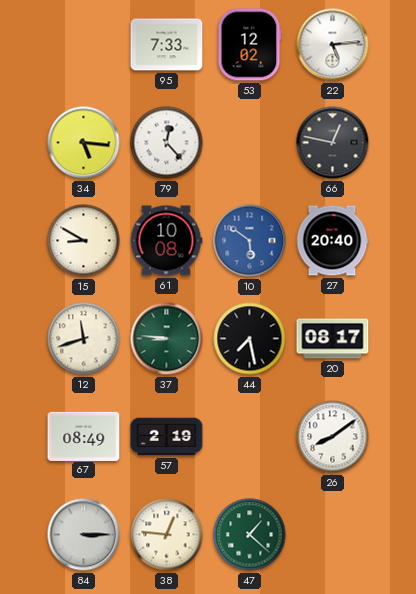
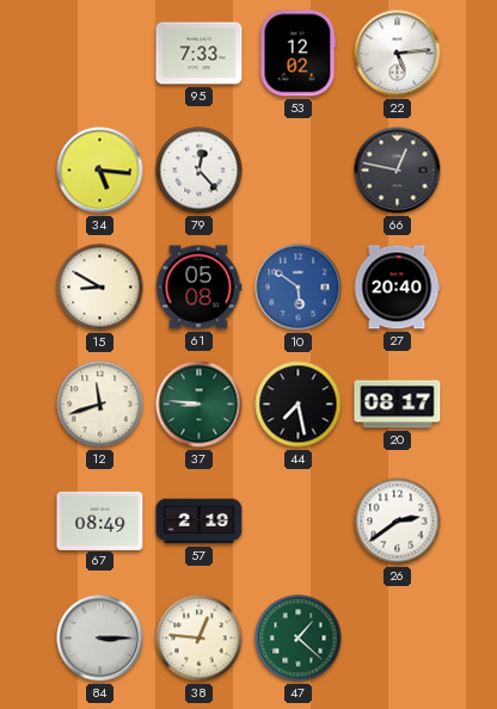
61: 10:08 -> 05:08
26: 8:09 -> 2:39
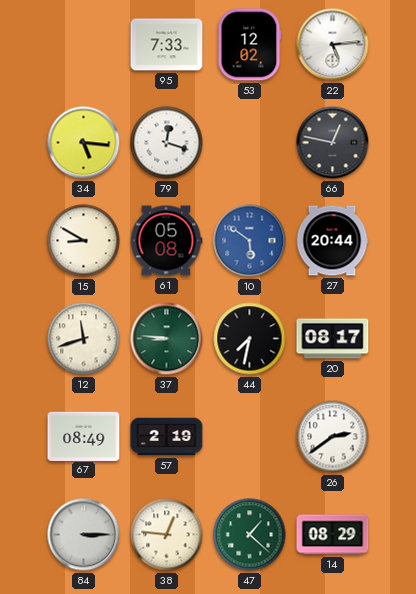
79: 12:23 -> 12:18
27: 20:40 -> 20:44
44: 7:28 -> 7:32
14: none -> 08:29
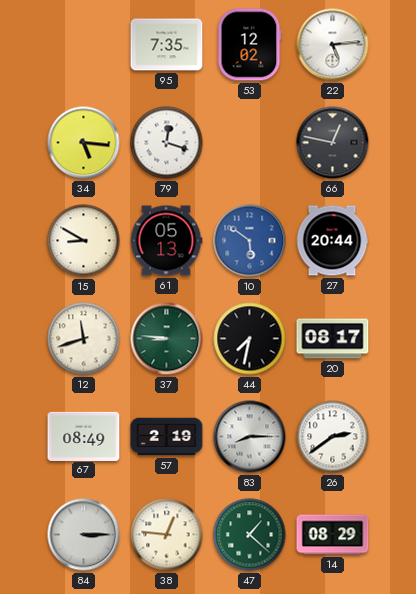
95: 7:33 -> 7:35
61: 05:08 -> 05:13
83: none -> 8:15
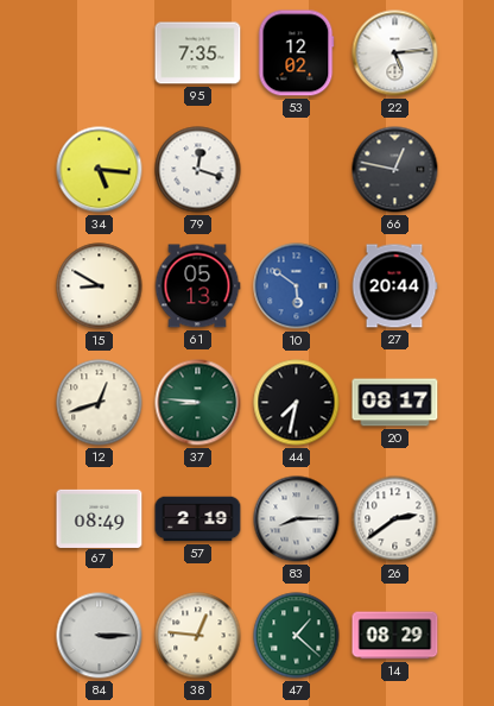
12: 11:42 -> 12:42
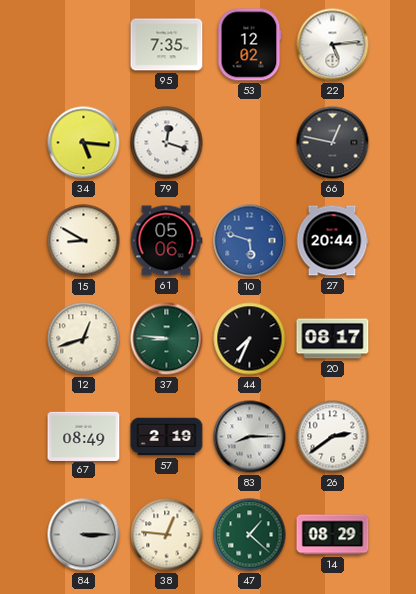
61: 05:13 -> 05:06
10: 5:51 -> 5:48
44: 7:32 -> 7:34
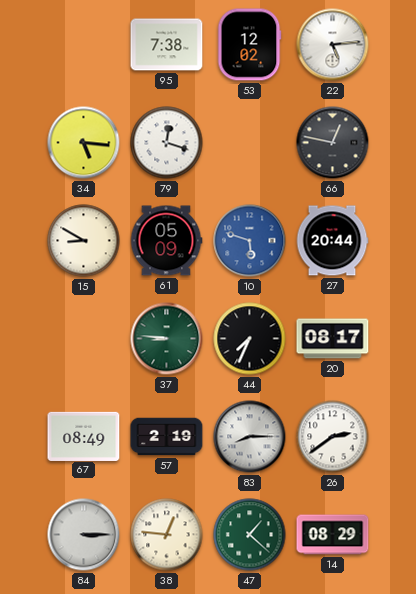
95: 7:35 -> 7:38
61: 05:06 -> 05:09
12: 12:42 -> none
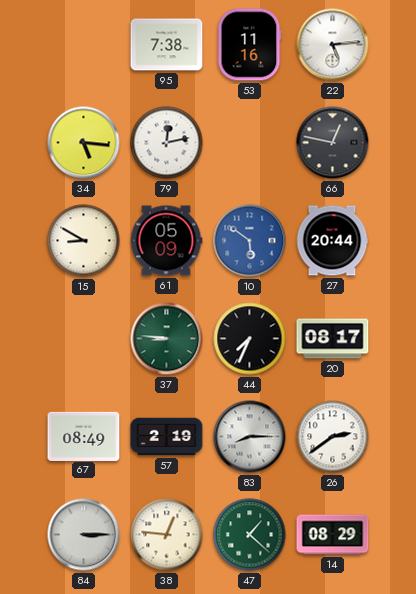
53: 12:02 -> 11:16
79: 12:18 -> 12:13
10: 5:48 -> 5:51
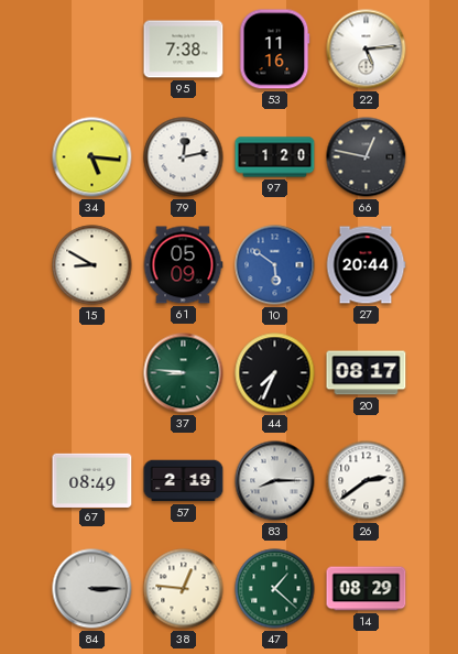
97: none -> 1:20
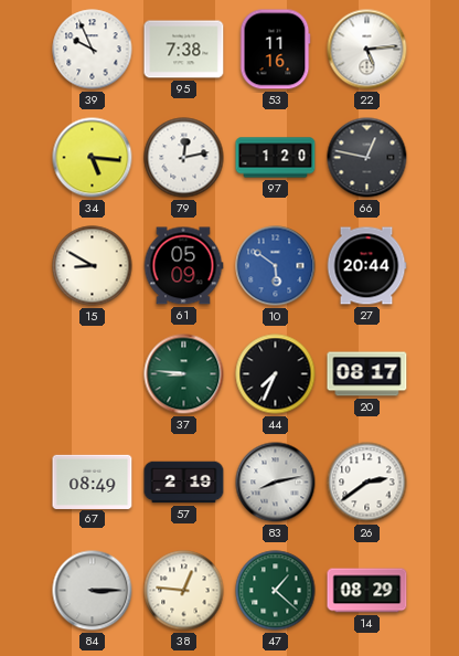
39: none -> 9:56
83: 8:15 -> 8:13
